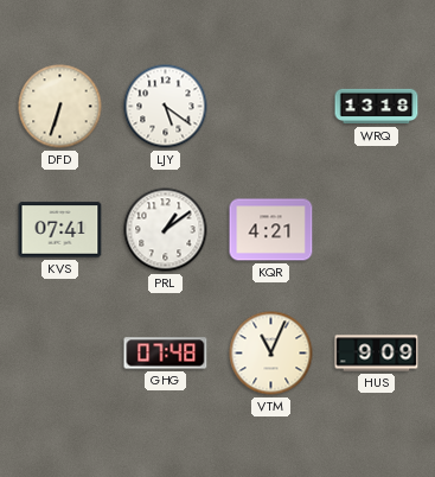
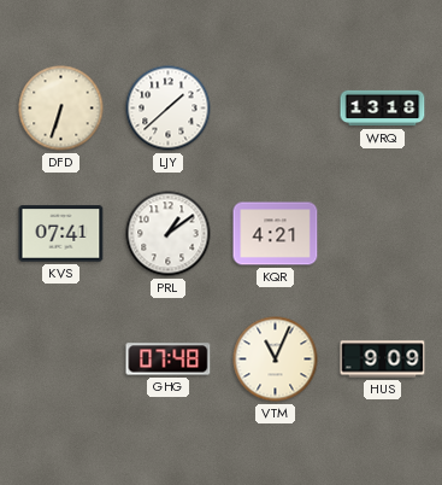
LJY: 5:21 -> 1:38
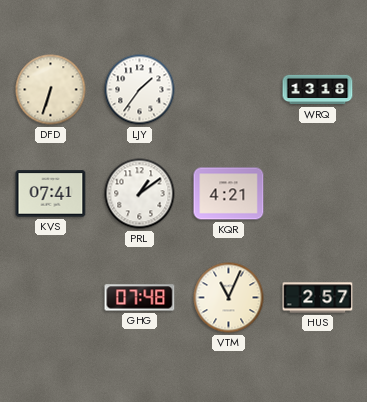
LJY: 1:38 -> 1:36
HUS: 9:09 -> 2:57
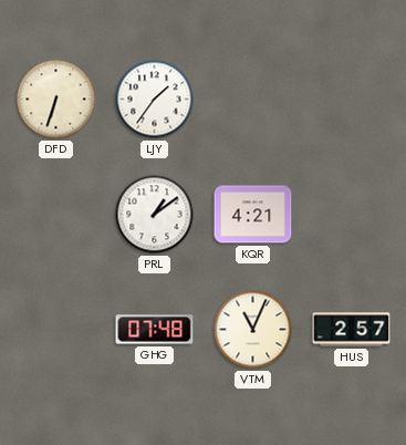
WRQ: 13:18 -> none
KVS: 07:41 -> none
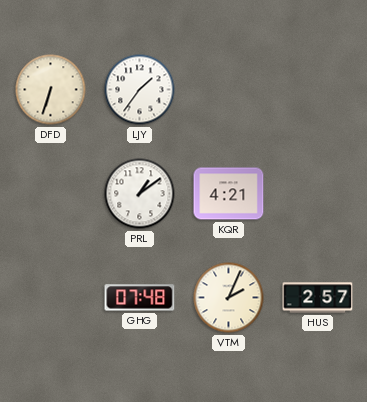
VTM: 11:04 -> 2:04
